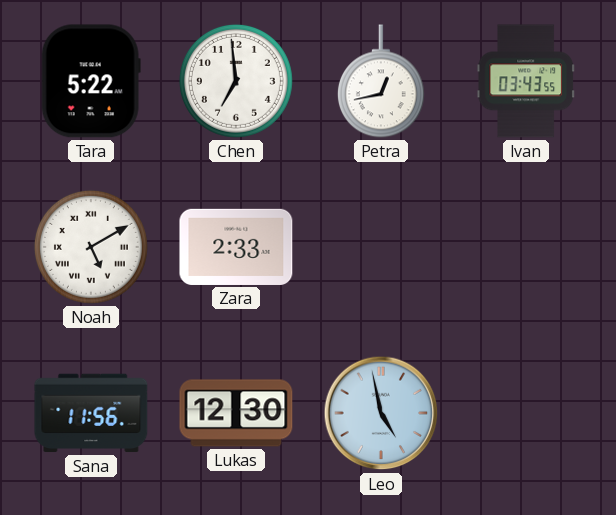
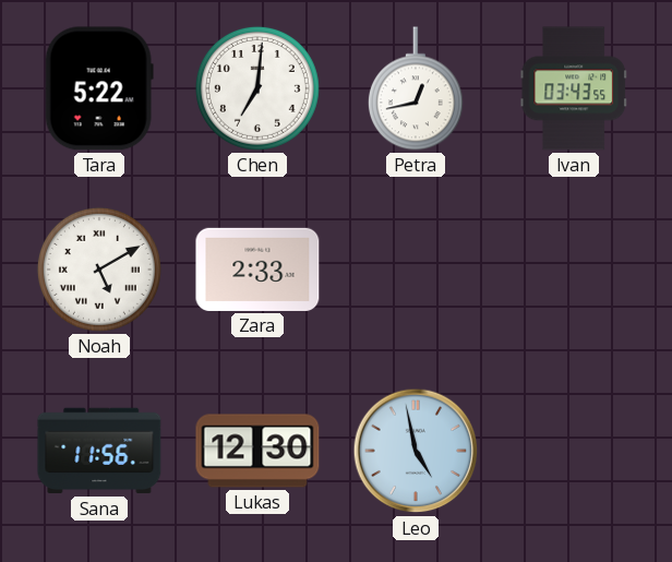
Chen: 6:59 -> 7:01
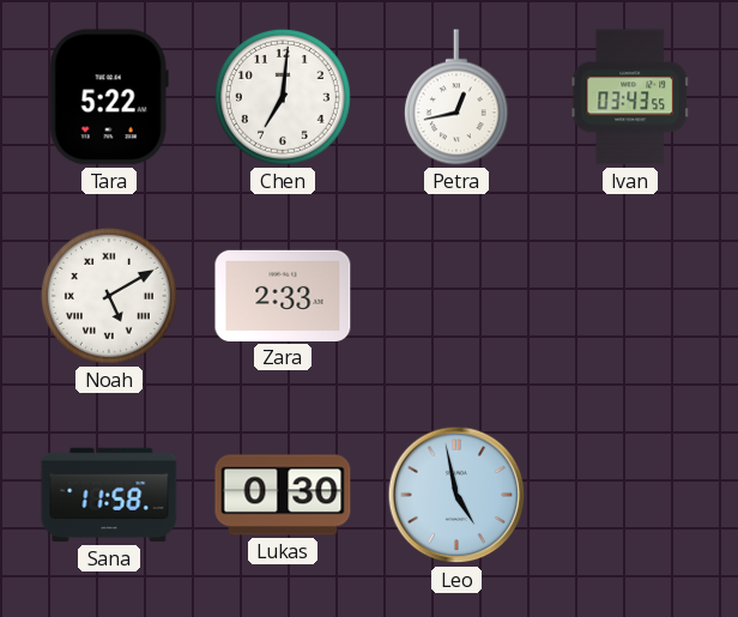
Sana: 11:56 -> 11:58
Lukas: 12:30 -> 0:30
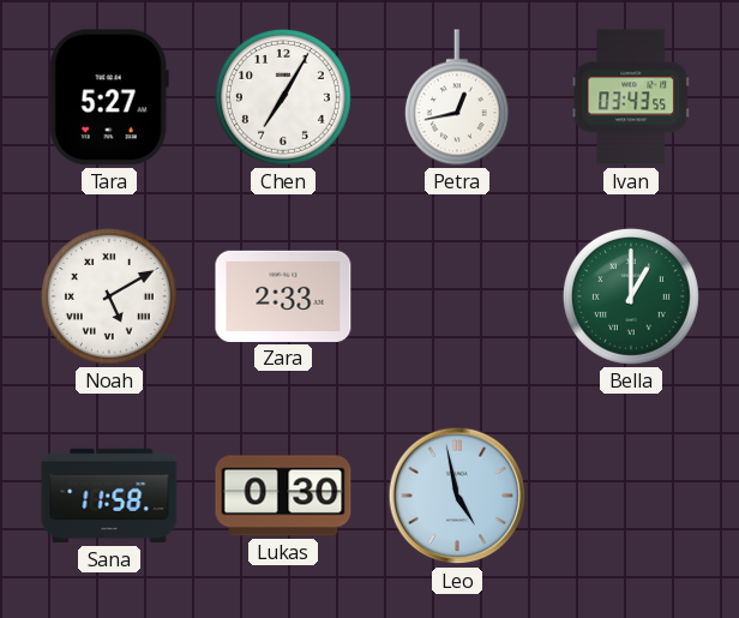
Tara: 5:22 -> 5:27
Chen: 7:01 -> 7:05
Bella: none -> 1:00
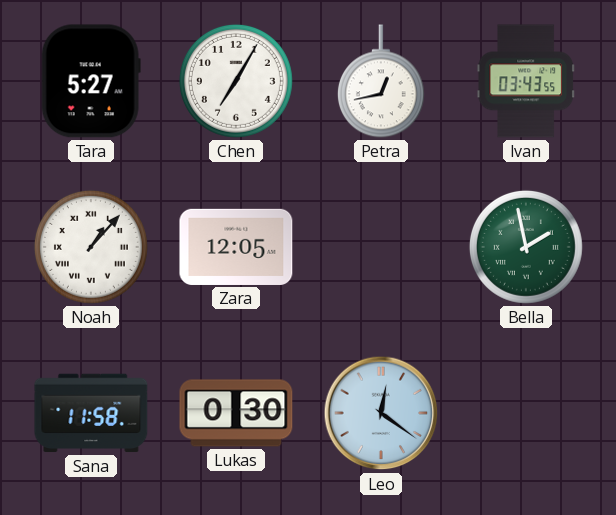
Noah: 5:10 -> 1:07
Zara: 2:33 -> 12:05
Bella: 1:00 -> 1:58
Leo: 4:58 -> 12:21
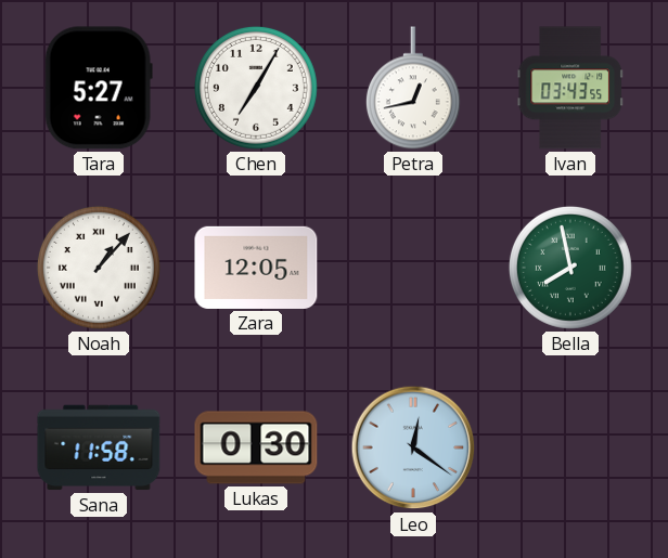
Bella: 1:58 -> 7:58
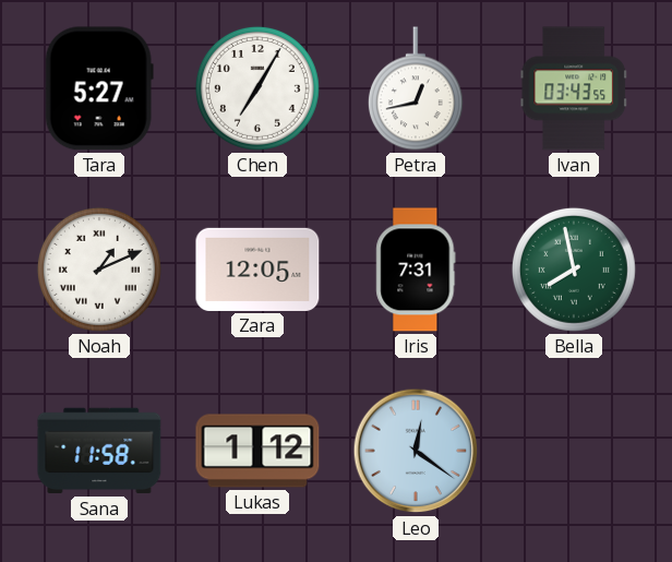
Noah: 1:07 -> 1:11
Iris: none -> 7:31
Lukas: 0:30 -> 1:12
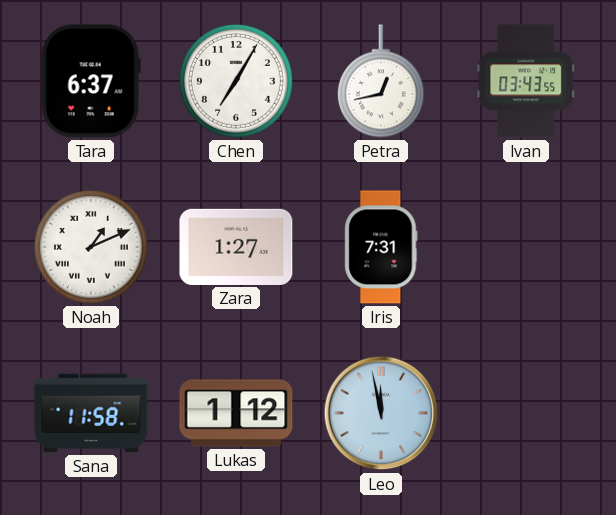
Tara: 5:27 -> 6:37
Zara: 12:05 -> 1:27
Bella: 7:58 -> none
Leo: 12:21 -> 11:58
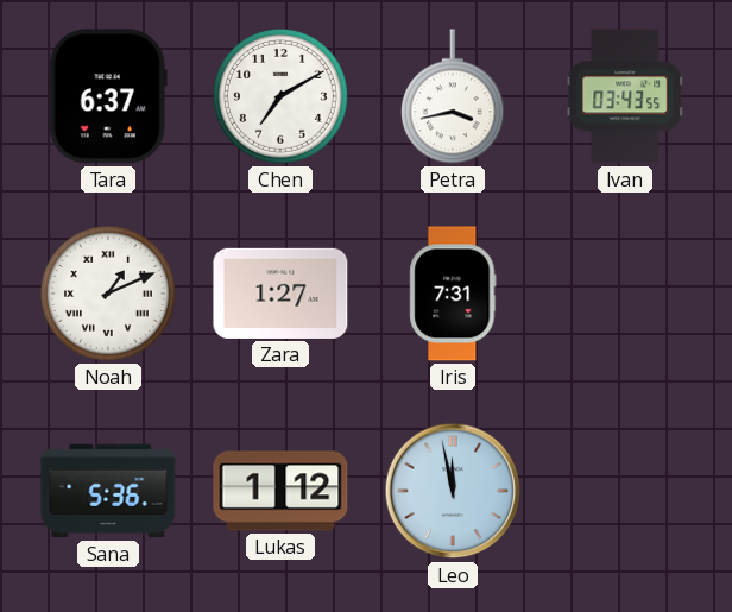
Chen: 7:05 -> 7:10
Petra: 12:43 -> 3:43
Sana: 11:58 -> 5:36
